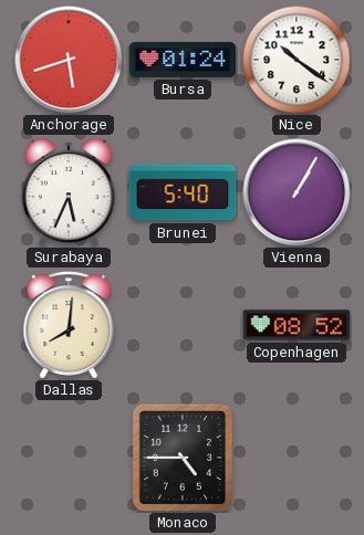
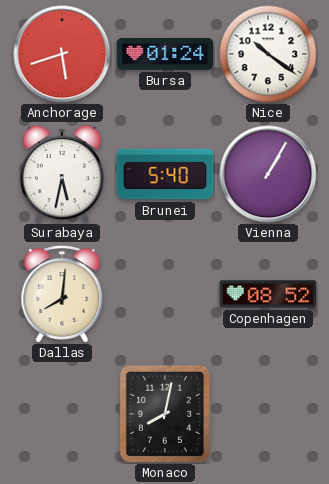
Surabaya: 5:34 -> 5:32
Monaco: 4:45 -> 8:02
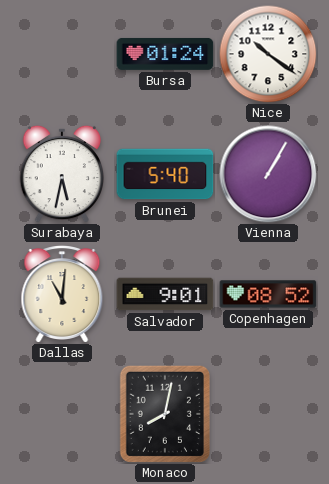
Anchorage: 5:42 -> none
Dallas: 8:01 -> 11:01
Salvador: none -> 9:01
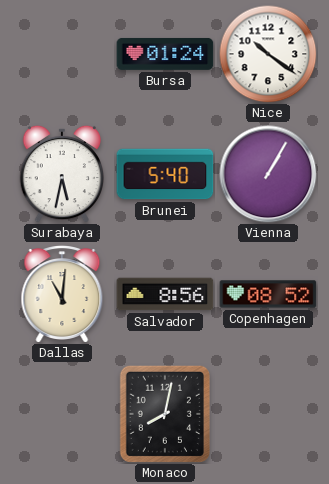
Salvador: 9:01 -> 8:56
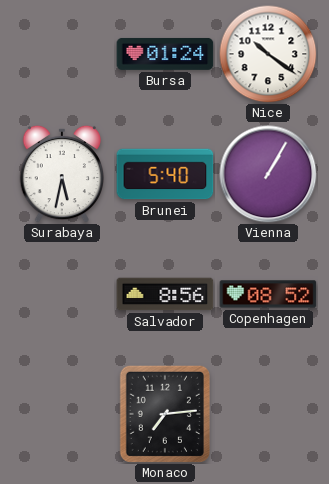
Dallas: 11:01 -> none
Monaco: 8:02 -> 7:14
